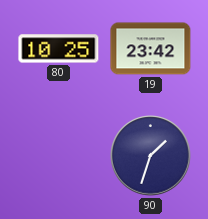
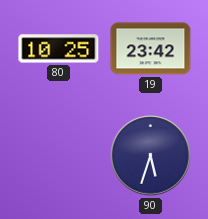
90: 1:33 -> 5:33
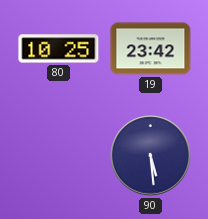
90: 5:33 -> 5:29
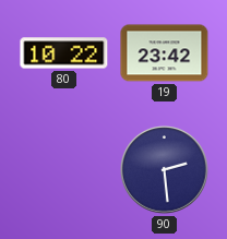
80: 10:25 -> 10:22
90: 5:29 -> 2:29
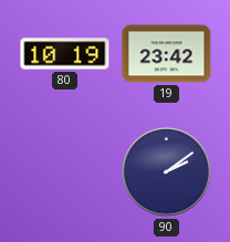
80: 10:22 -> 10:19
90: 2:29 -> 2:09
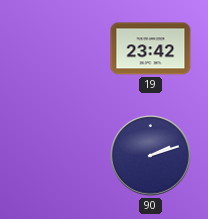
80: 10:19 -> none
90: 2:09 -> 2:12
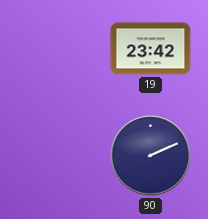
90: 2:12 -> 2:11
